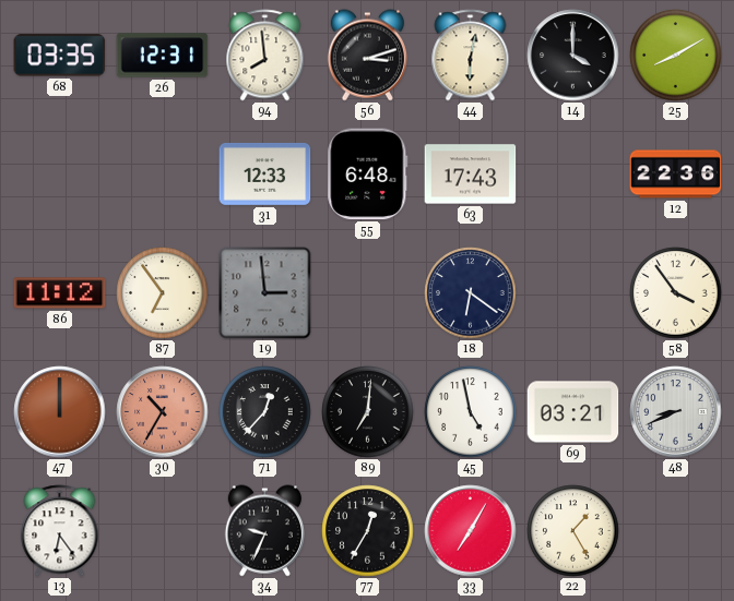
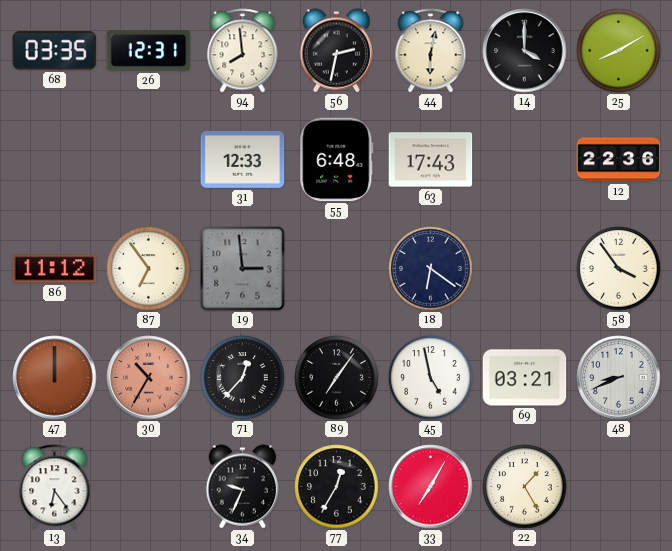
56: 3:12 -> 2:32
89: 7:01 -> 7:06
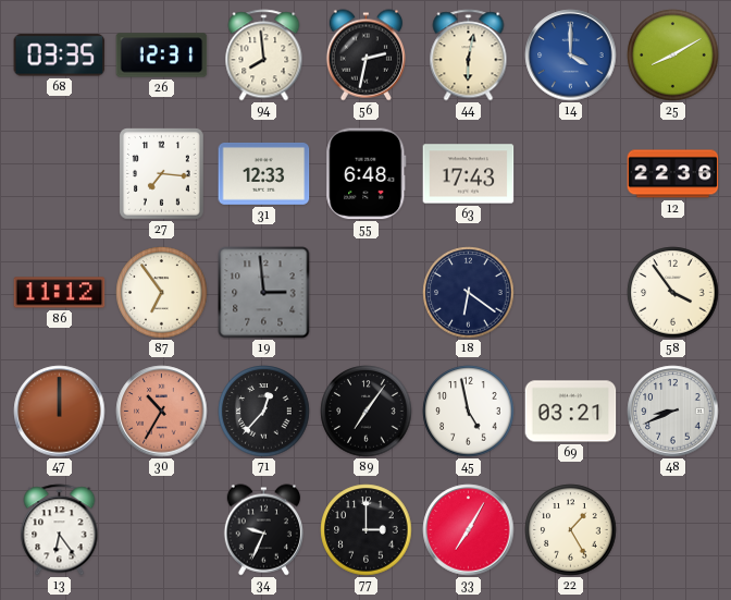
14 dial: black -> blue
27: none -> 7:16
77: 12:35 -> 3:00
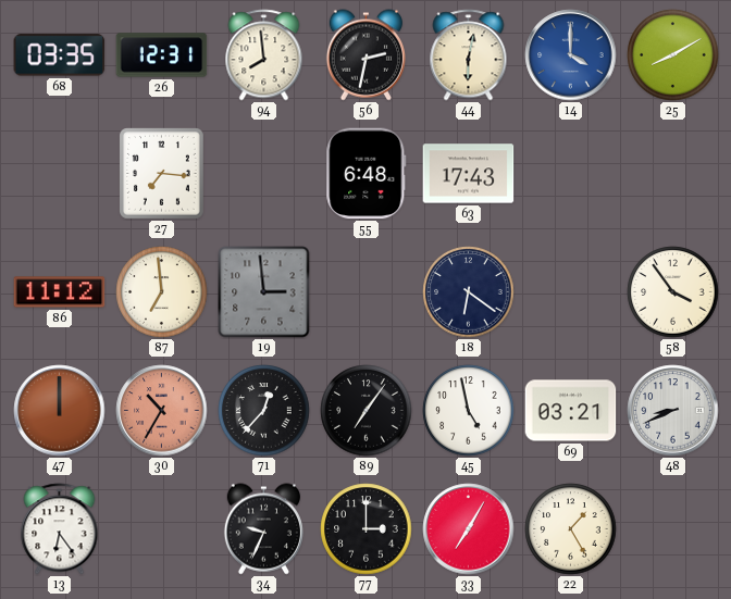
31: 12:33 -> none
12: 22:36 -> none
87: 6:54 -> 6:59
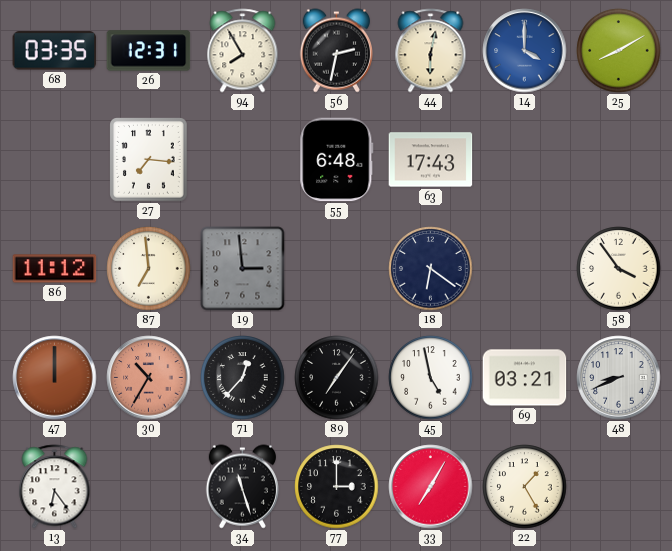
94: 7:59 -> 7:55
34: 9:34 -> 11:27
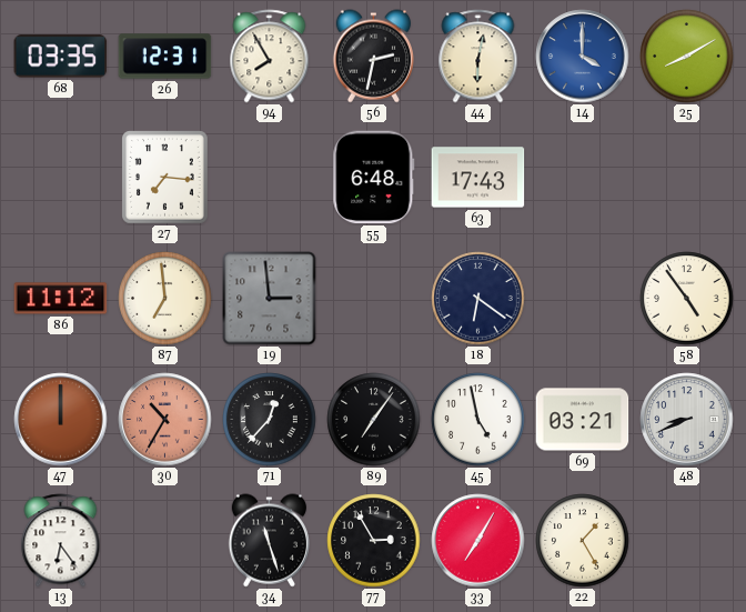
58: 3:54 -> 4:54
77: 3:00 -> 2:55
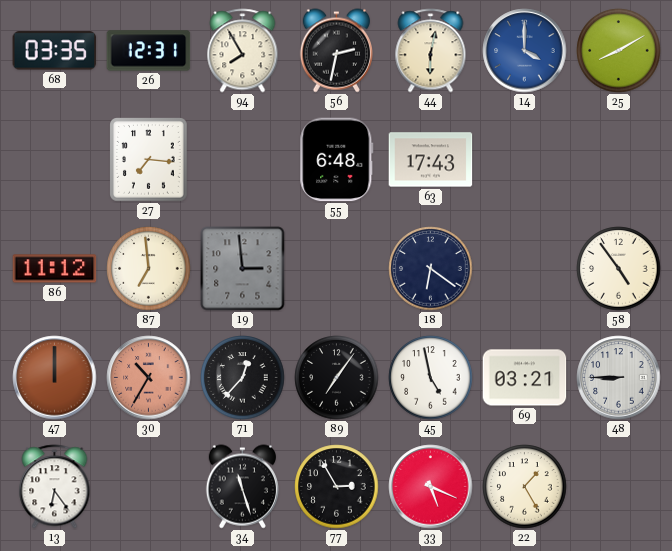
48: 8:41 -> 8:45
33: 7:05 -> 5:19
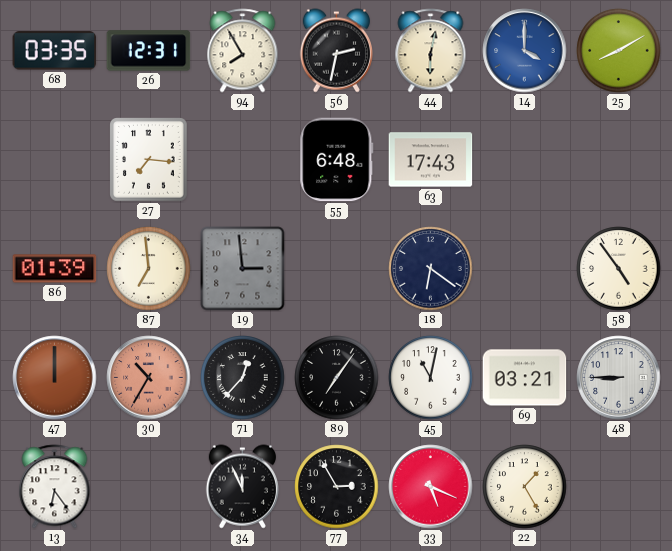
86: 11:12 -> 01:39
45: 4:58 -> 11:02
34: 11:27 -> 11:56
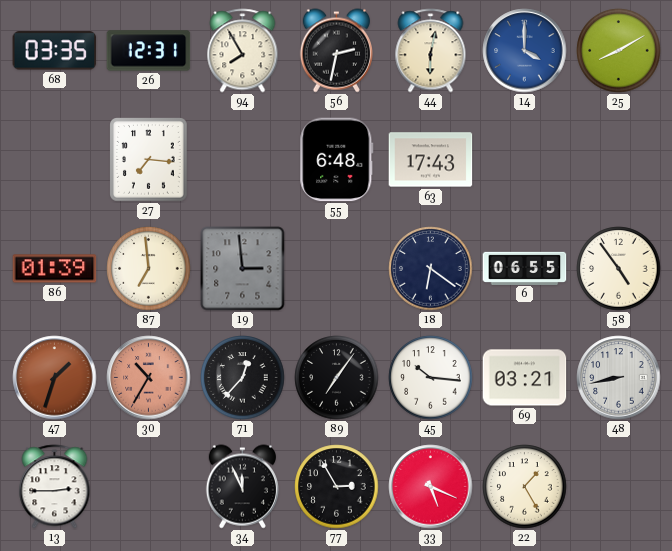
6: none -> 06:55
47: 12:00 -> 1:33
45: 11:02 -> 10:16
48: 8:45 -> 8:43
13: 6:24 -> 2:45
